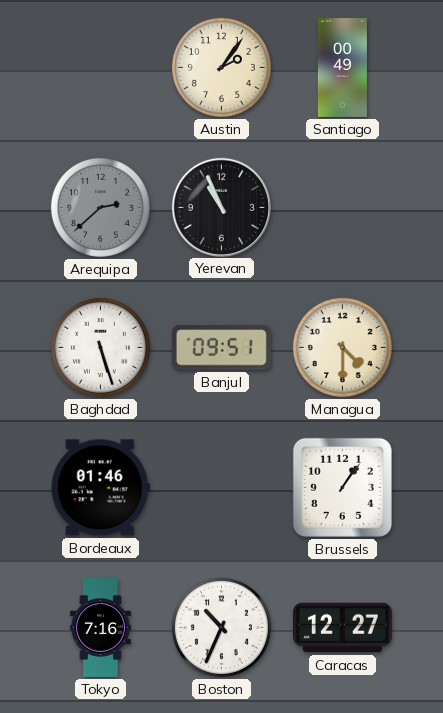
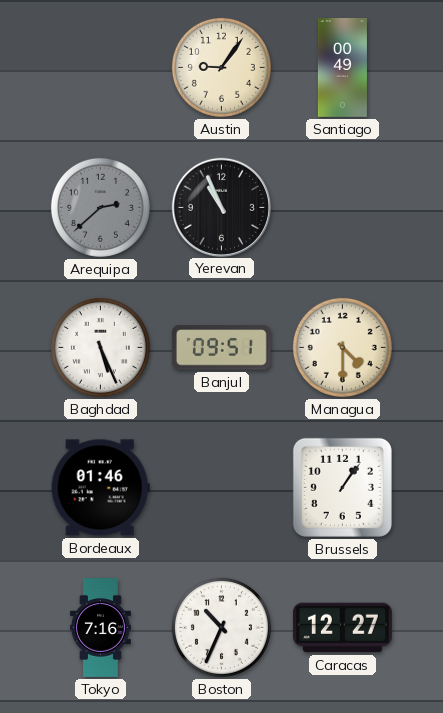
Austin: 2:06 -> 9:06
Baghdad: 5:27 -> 5:26
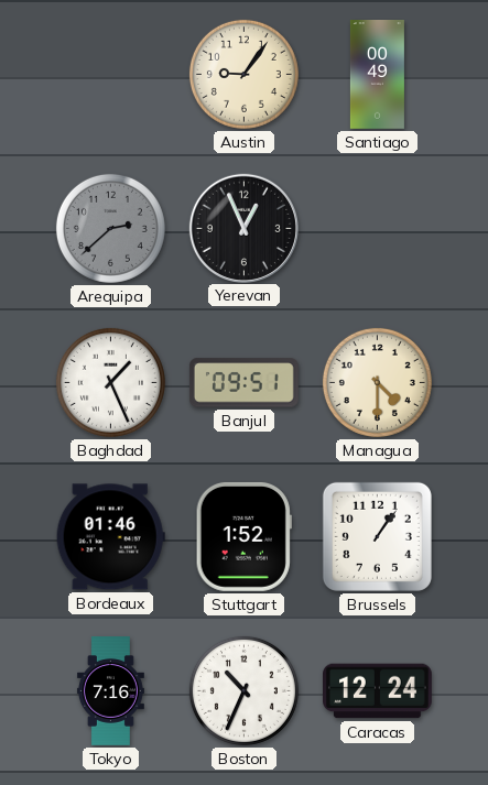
Yerevan: 10:56 -> 12:56
Baghdad: 5:26 -> 1:26
Stuttgart: none -> 1:52
Caracas: 12:27 -> 12:24
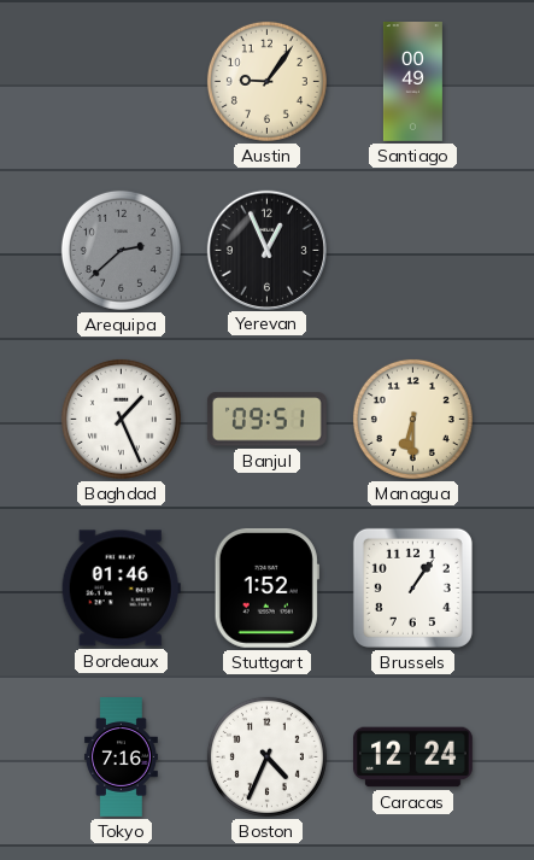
Managua: 4:30 -> 6:30
Boston: 10:34 -> 4:34
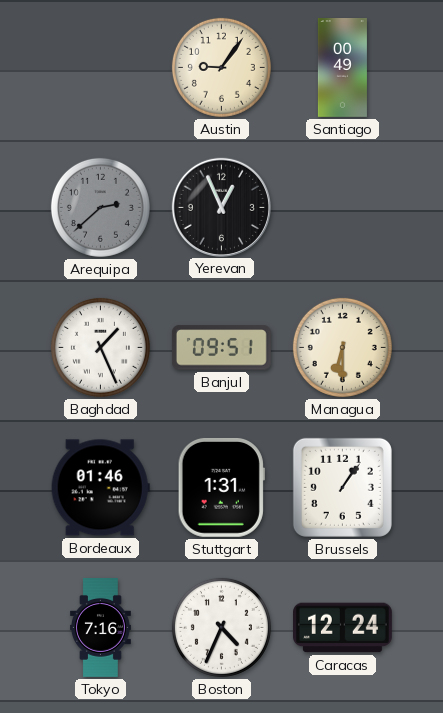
Stuttgart: 1:52 -> 1:31
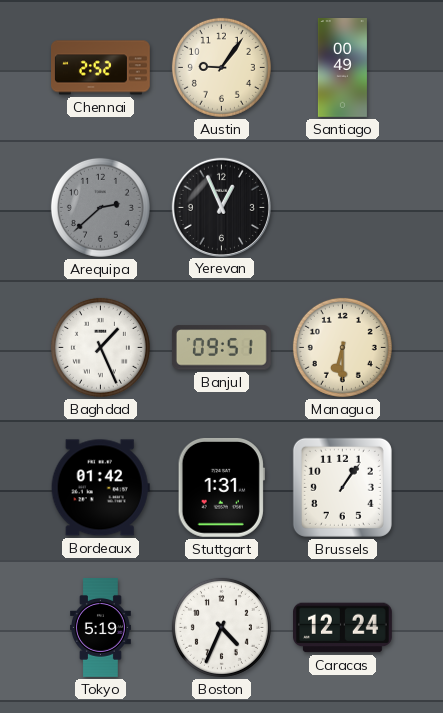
Chennai: none -> 2:52
Bordeaux: 01:46 -> 01:42
Tokyo: 7:16 -> 5:19
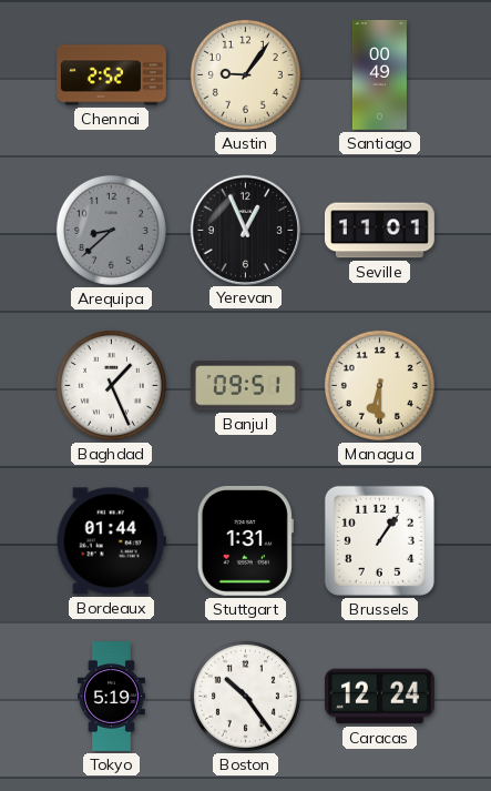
Arequipa: 2:38 -> 8:38
Seville: none -> 11:01
Bordeaux: 01:42 -> 01:44
Boston: 4:34 -> 10:24
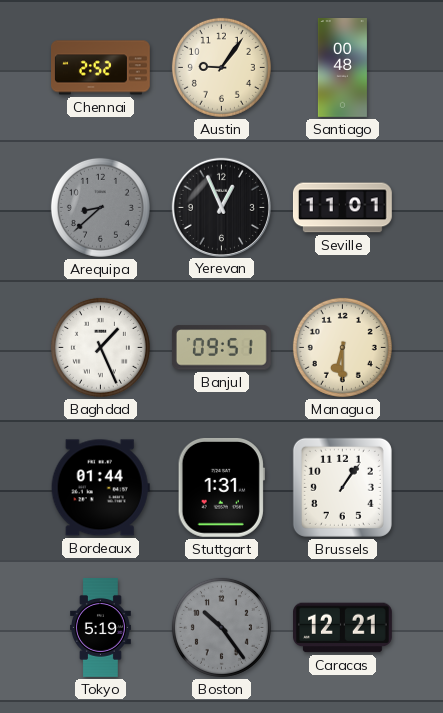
Santiago: 00:49 -> 00:48
Boston dial: white -> grey
Caracas: 12:24 -> 12:21
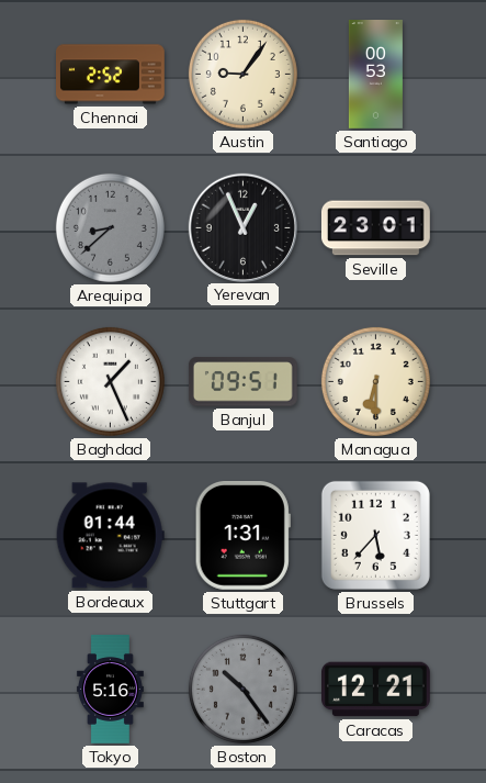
Santiago: 00:48 -> 00:53
Seville: 11:01 -> 23:01
Brussels: 1:06 -> 5:37
Tokyo: 5:19 -> 5:16
